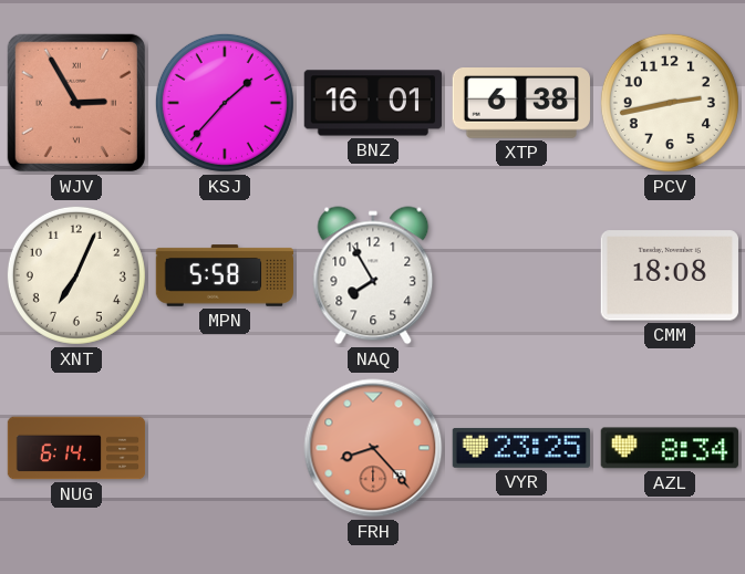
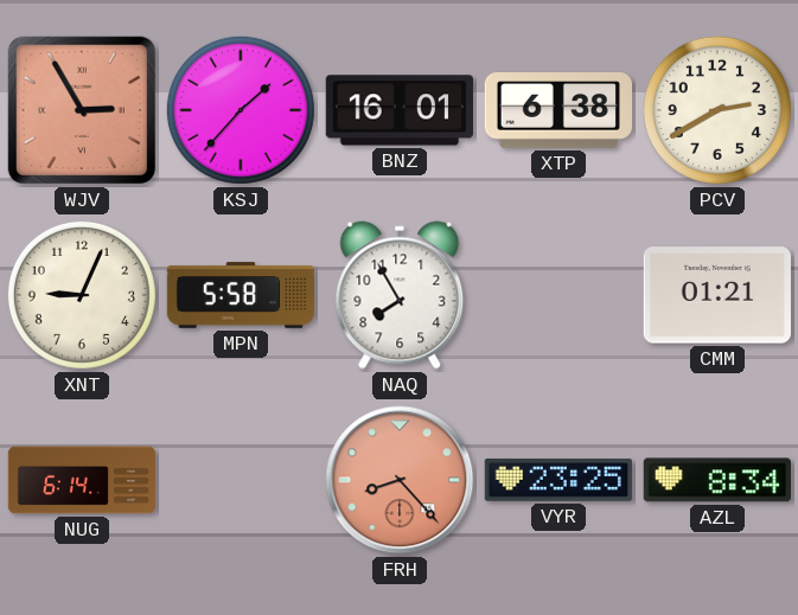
PCV: 2:43 -> 2:40
XNT: 7:04 -> 9:04
CMM: 18:08 -> 01:21
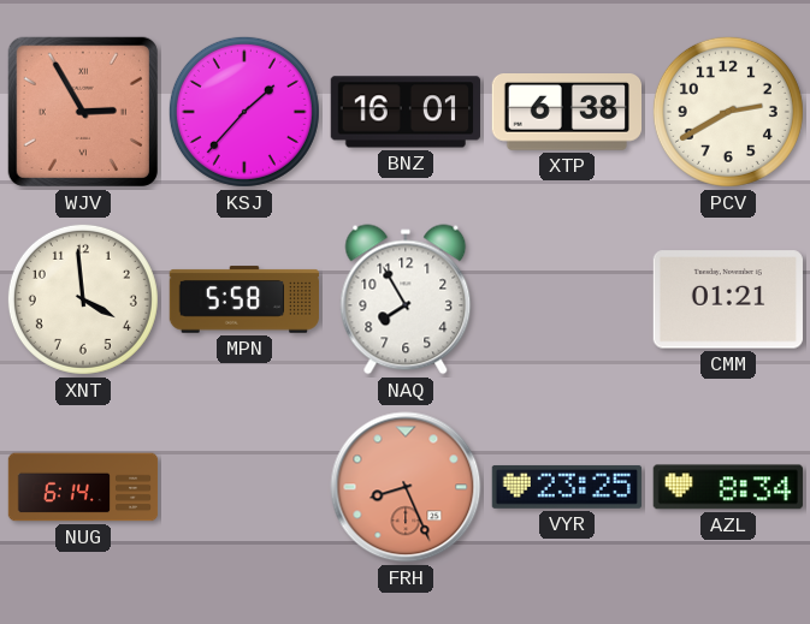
XNT: 9:04 -> 3:59
FRH: 8:23 -> 8:26
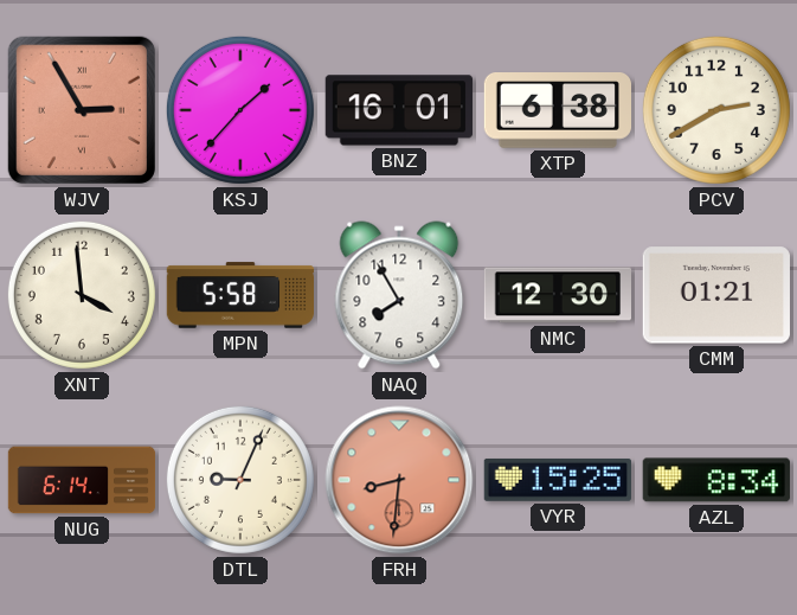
NMC: none -> 12:30
DTL: none -> 9:04
FRH: 8:26 -> 8:31
VYR: 23:25 -> 15:25
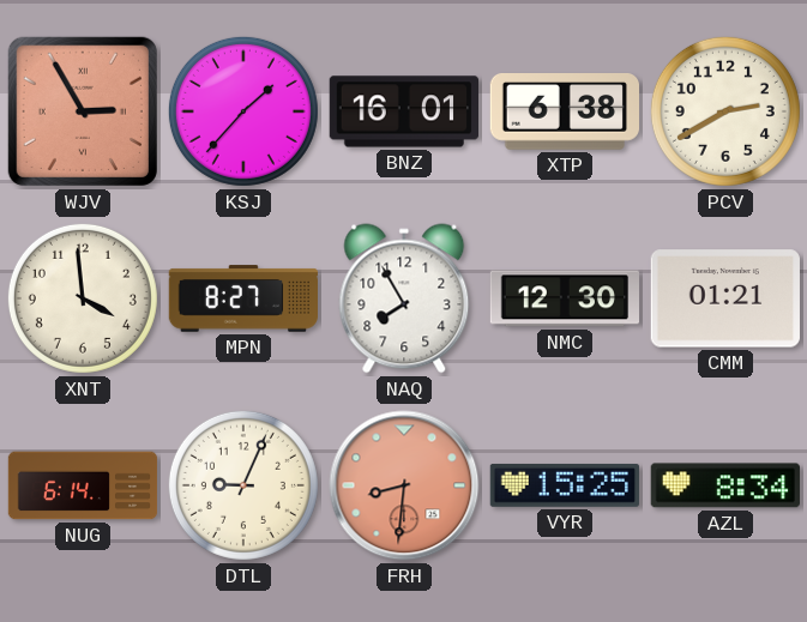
MPN: 5:58 -> 8:27
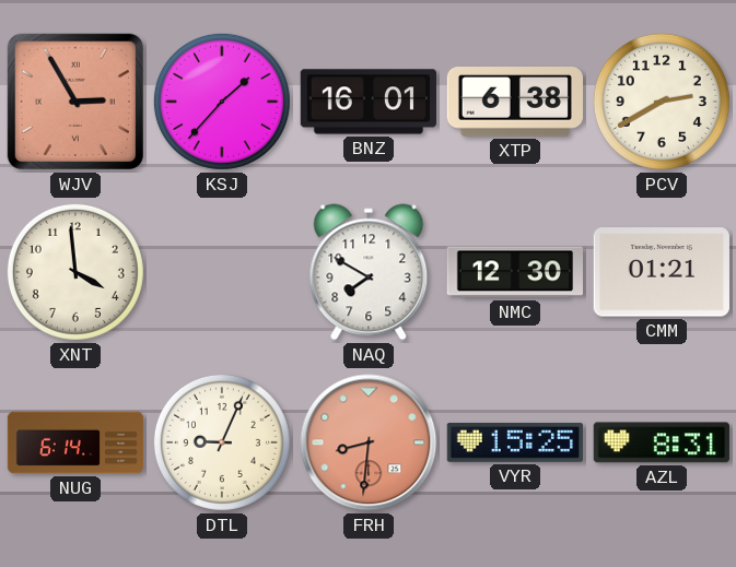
MPN: 8:27 -> none
NAQ: 7:55 -> 7:50
AZL: 8:34 -> 8:31
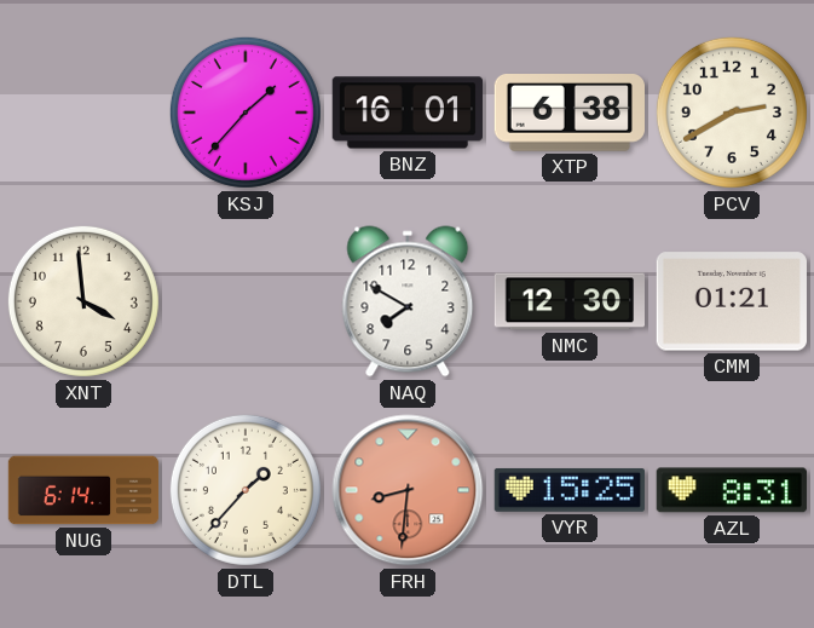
WJV: 2:55 -> none
DTL: 9:04 -> 1:37
